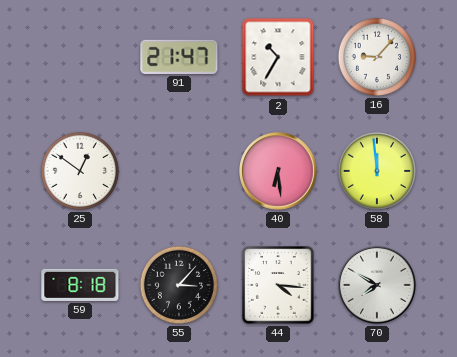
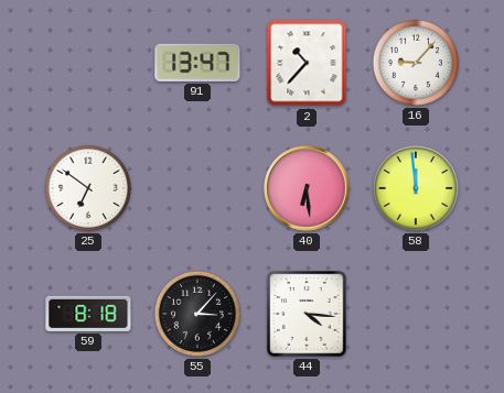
91: 21:47 -> 13:47
2: 10:35 -> 10:37
25: 12:51 -> 6:51
70: 7:50 -> none
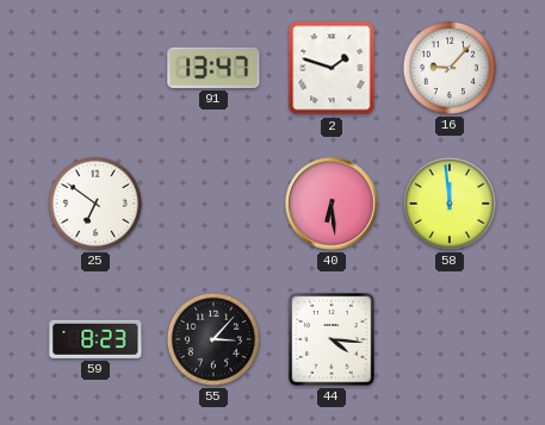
2: 10:37 -> 1:48
59: 8:18 -> 8:23
